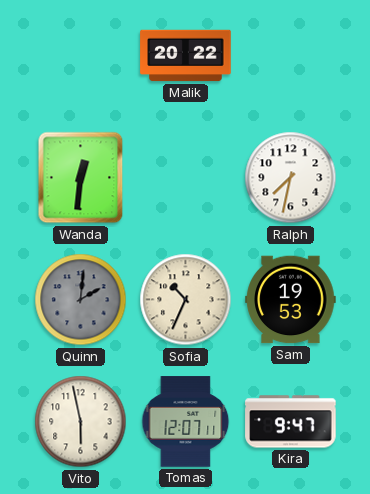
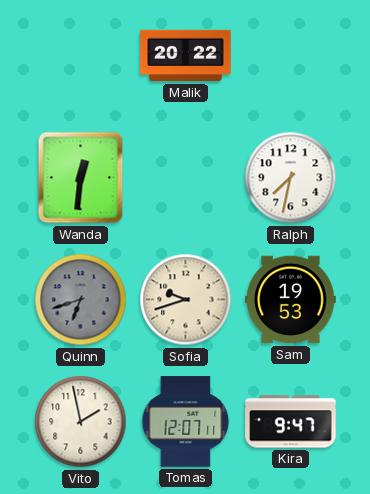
Quinn: 2:01 -> 6:42
Sofia: 10:34 -> 9:42
Vito: 5:58 -> 1:58
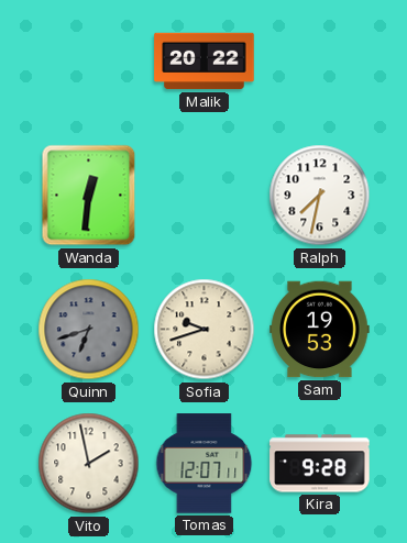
Kira: 9:47 -> 9:28
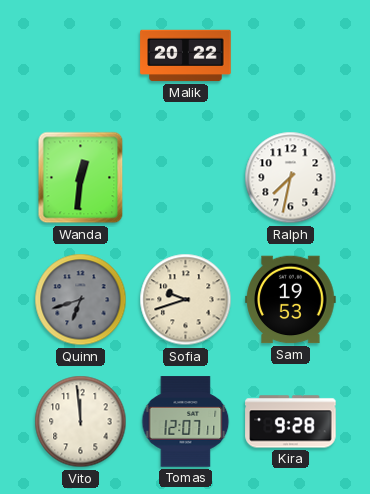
Vito: 1:58 -> 11:59
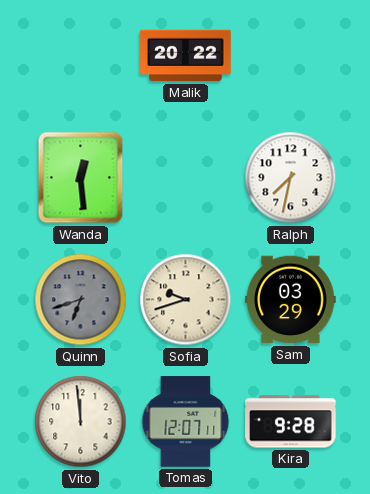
Wanda: 12:31 -> 12:29
Sam: 19:53 -> 03:29
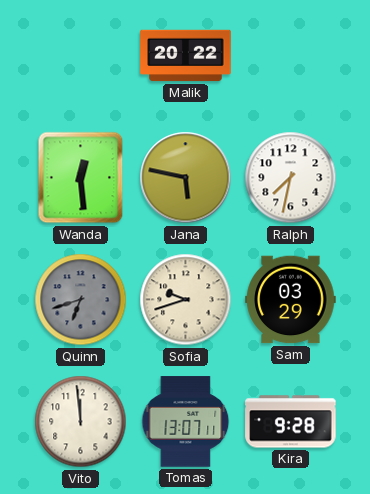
Jana: none -> 5:47
Tomas: 12:07 -> 13:07
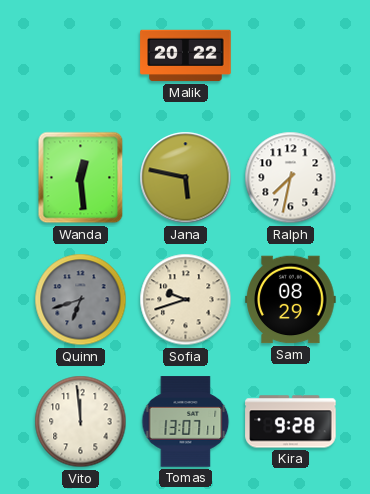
Sam: 03:29 -> 08:29
